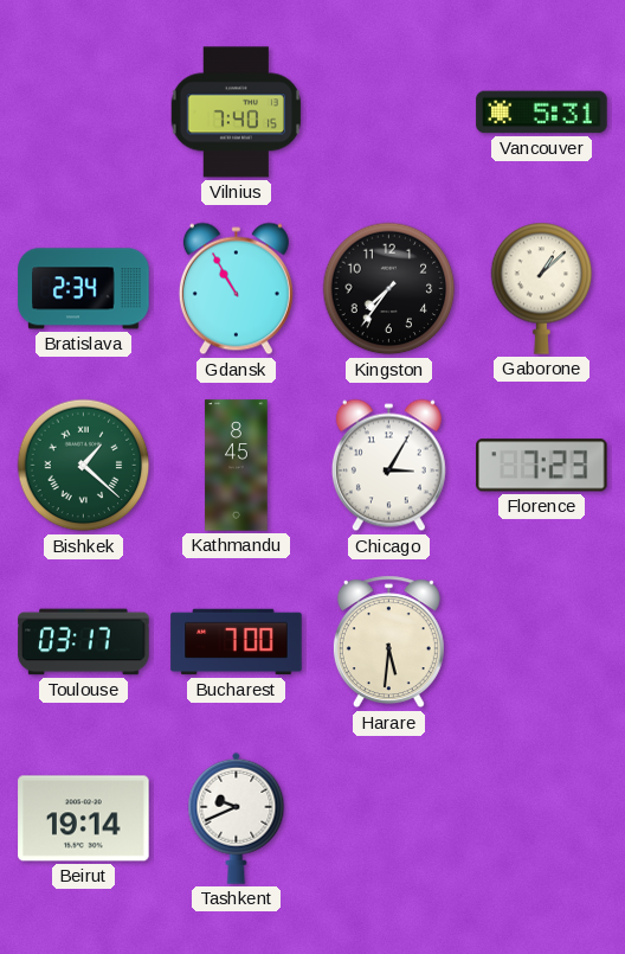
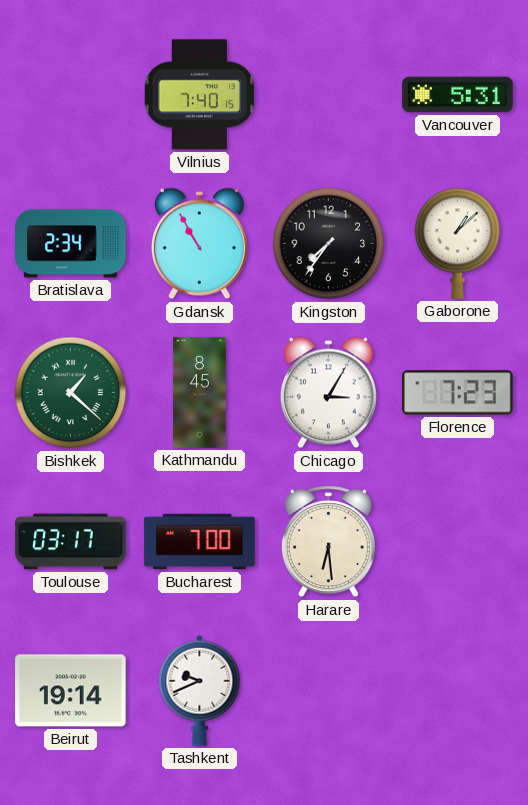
Harare: 5:31 -> 6:29
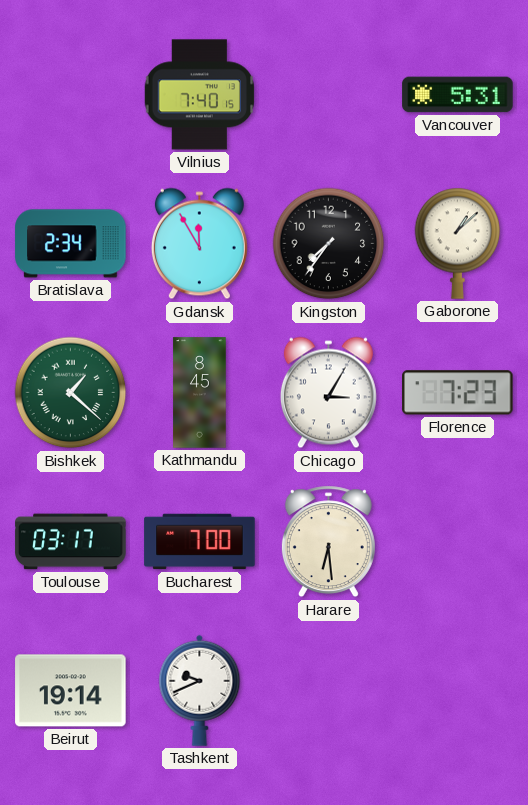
Gdansk: 10:55 -> 11:55
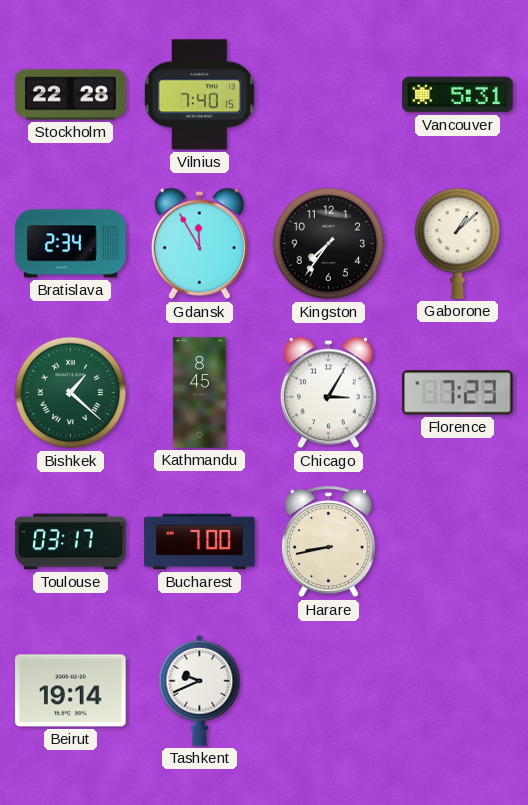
Stockholm: none -> 22:28
Harare: 6:29 -> 8:43
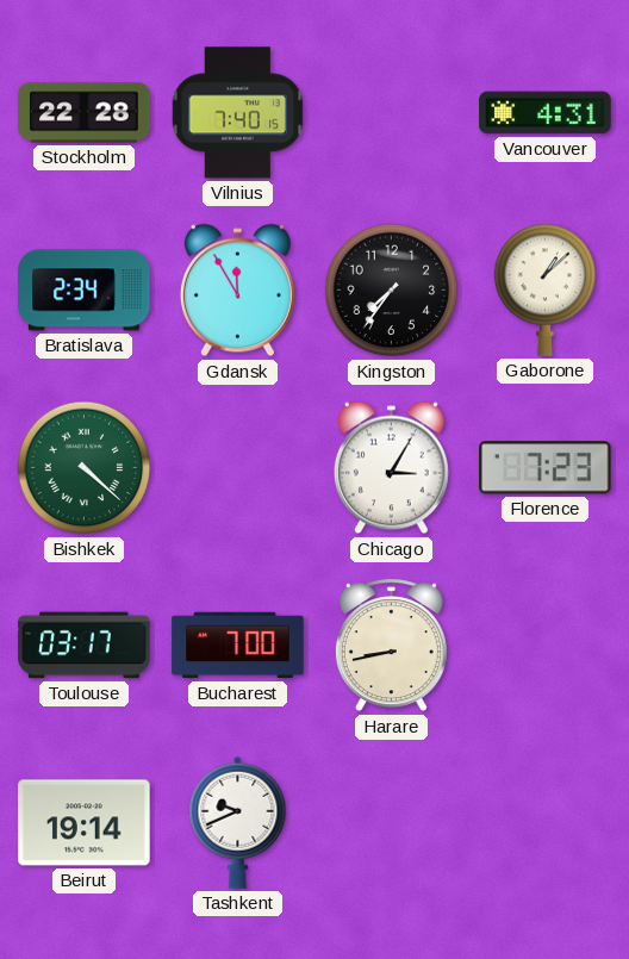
Vancouver: 5:31 -> 4:31
Bishkek: 1:22 -> 4:22
Kathmandu: 8:45 -> none
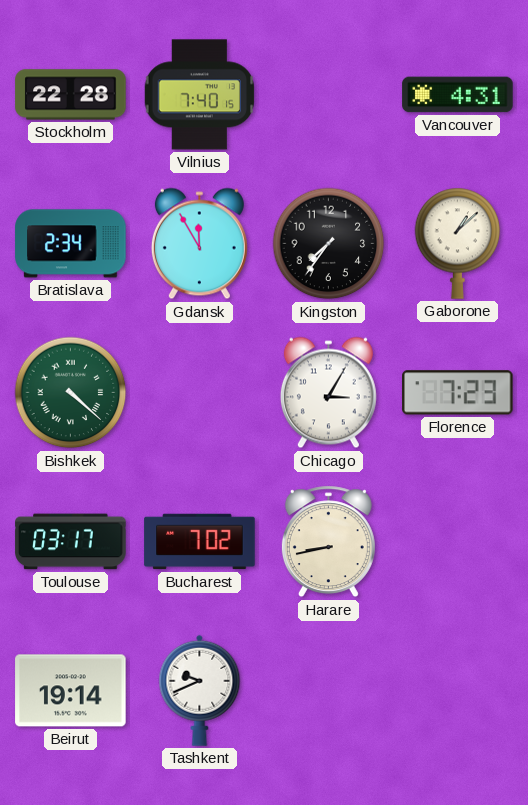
Bucharest: 7:00 -> 7:02
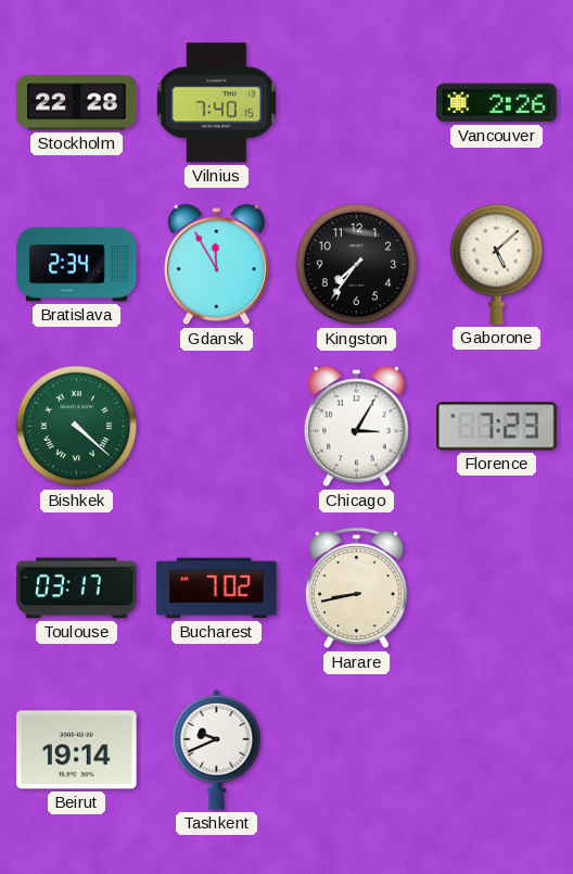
Vancouver: 4:31 -> 2:26
Gaborone: 1:08 -> 5:08
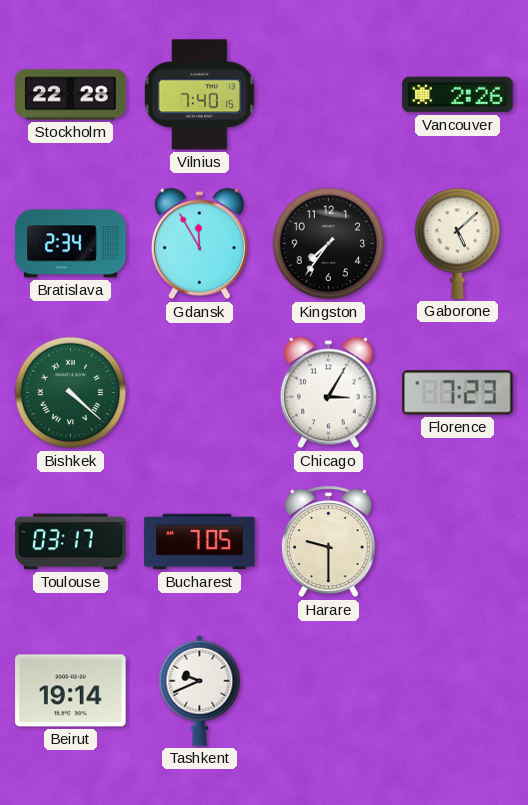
Bucharest: 7:02 -> 7:05
Harare: 8:43 -> 9:30
